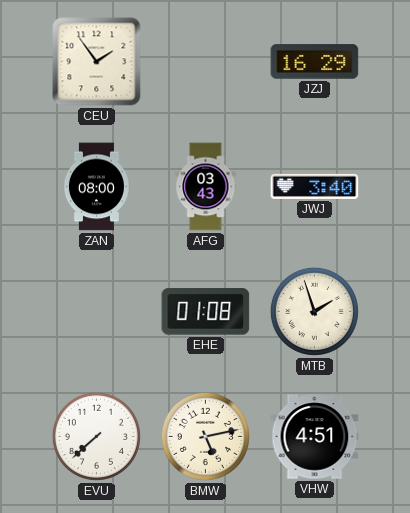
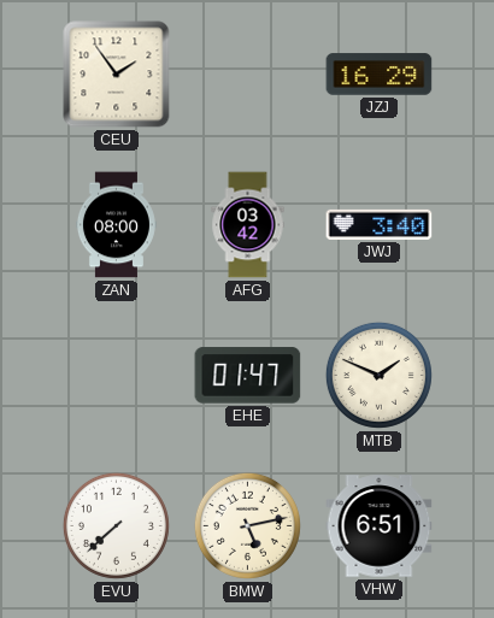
AFG: 03:43 -> 03:42
EHE: 01:08 -> 01:47
MTB: 1:57 -> 1:49
VHW: 4:51 -> 6:51
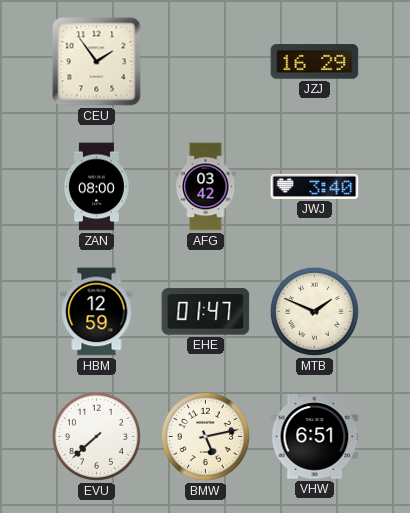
HBM: none -> 12:59
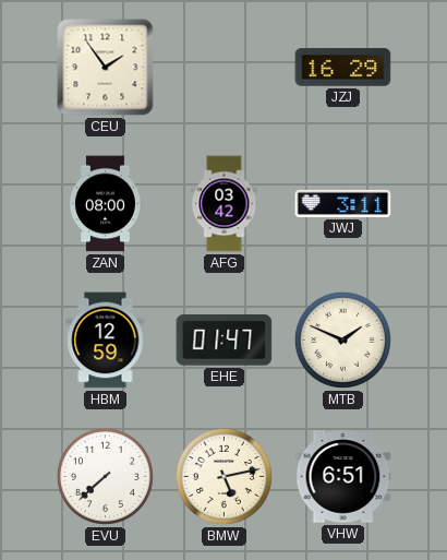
JWJ: 3:40 -> 3:11
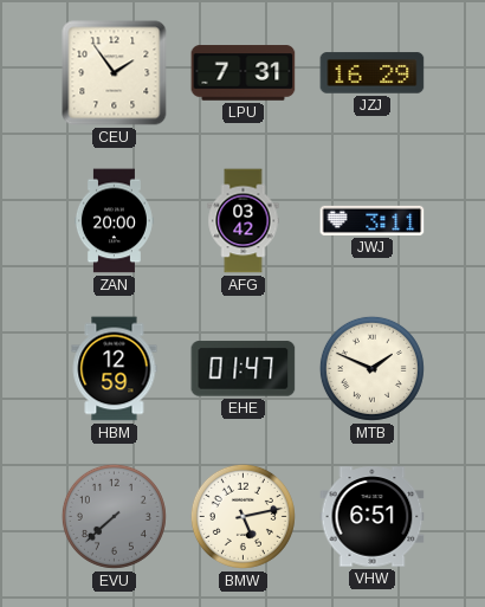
LPU: none -> 7:31
ZAN: 08:00 -> 20:00
EVU dial: white -> grey
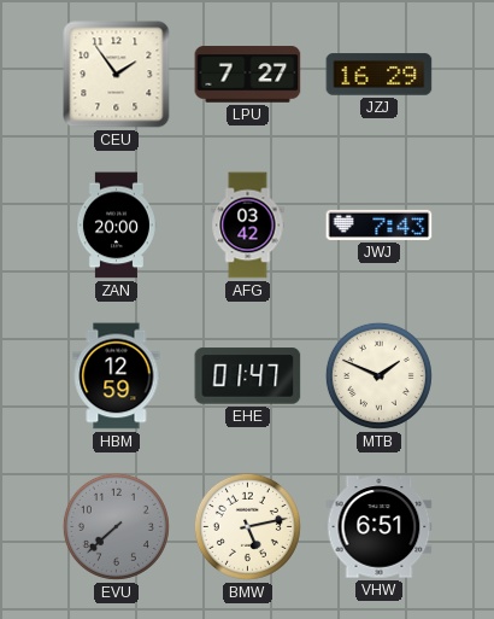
LPU: 7:31 -> 7:27
JWJ: 3:11 -> 7:43
